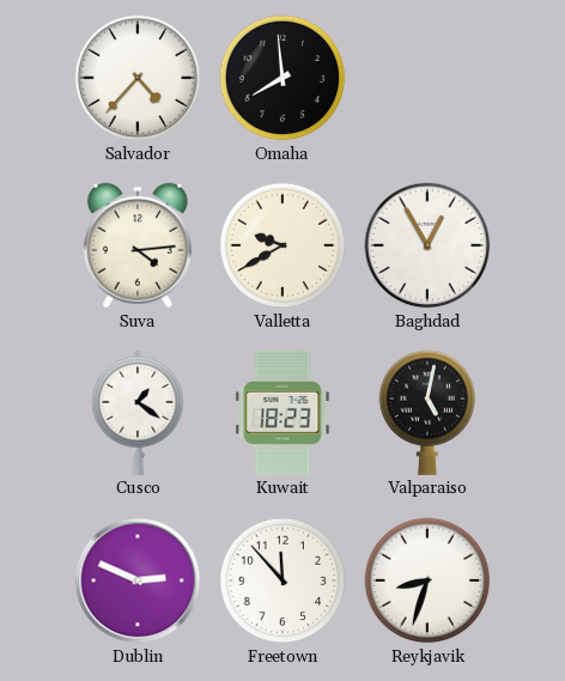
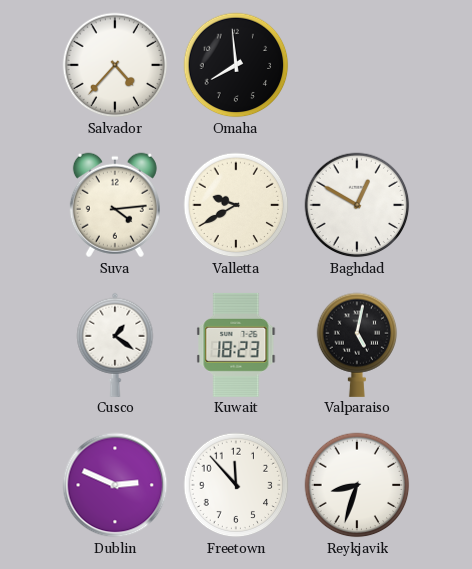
Baghdad: 12:55 -> 12:50
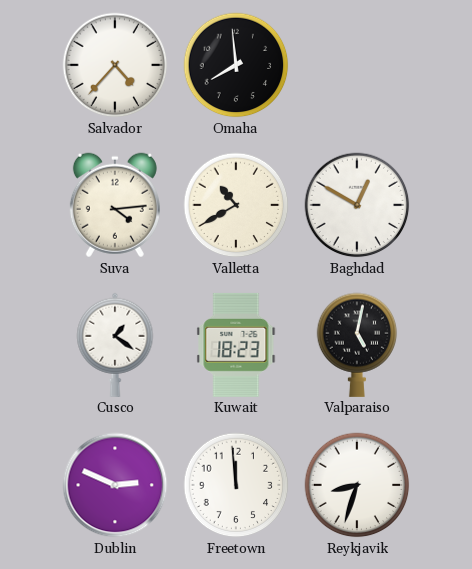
Valletta: 9:40 -> 10:40
Freetown: 11:53 -> 11:59
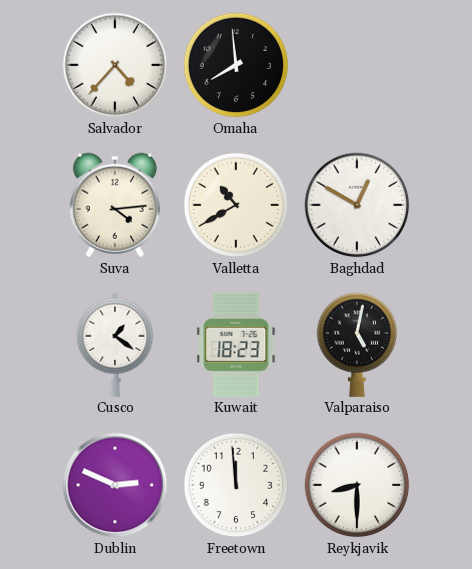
Reykjavik: 8:33 -> 8:30
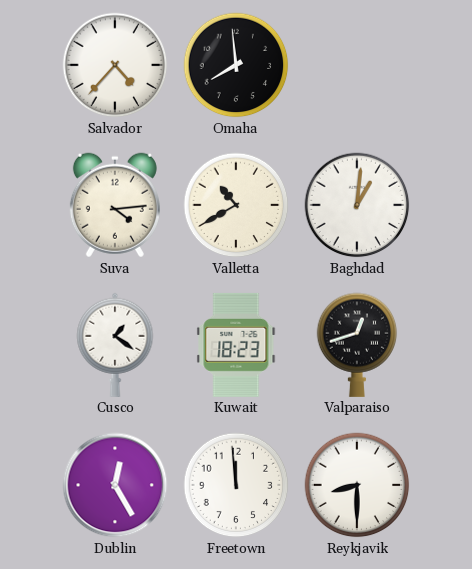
Baghdad: 12:50 -> 1:01
Valparaiso: 5:02 -> 12:42
Dublin: 2:49 -> 12:25
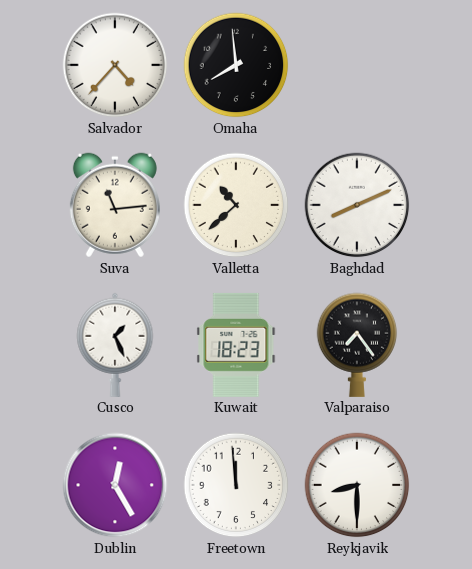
Suva: 4:14 -> 11:14
Valletta: 10:40 -> 10:38
Baghdad: 1:01 -> 8:11
Cusco: 1:21 -> 1:26
Valparaiso: 12:42 -> 7:24
